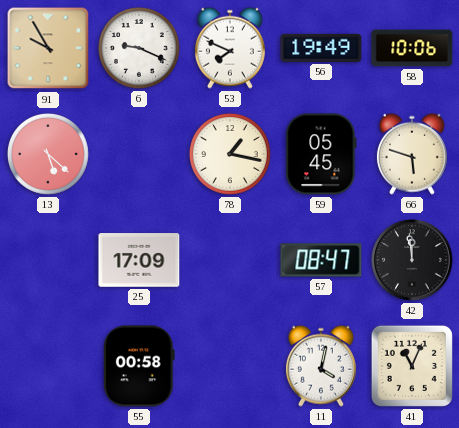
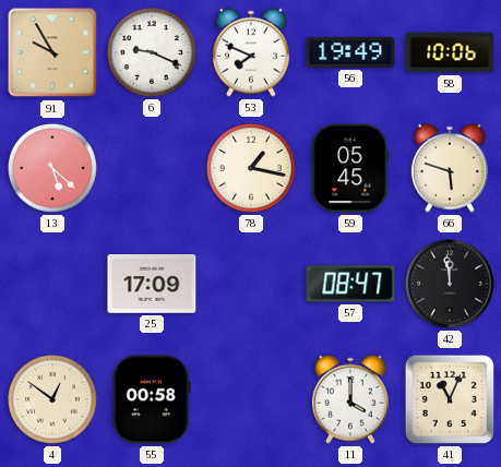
4: none -> 12:51
11: 4:02 -> 4:00
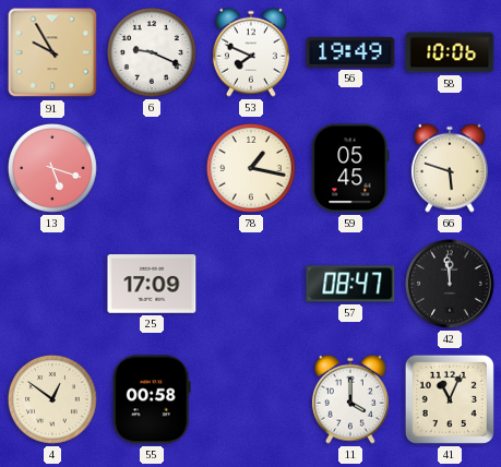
13: 5:22 -> 5:18
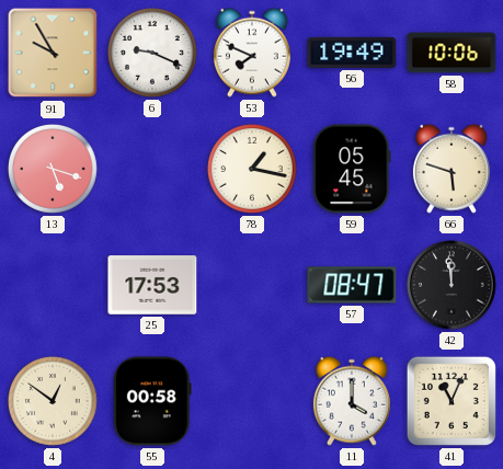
25: 17:09 -> 17:53
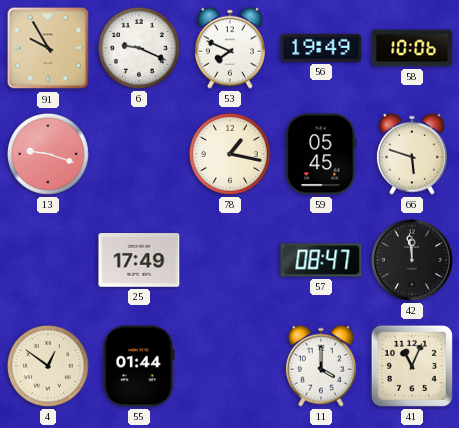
13: 5:18 -> 9:18
25: 17:53 -> 17:49
55: 00:58 -> 01:44
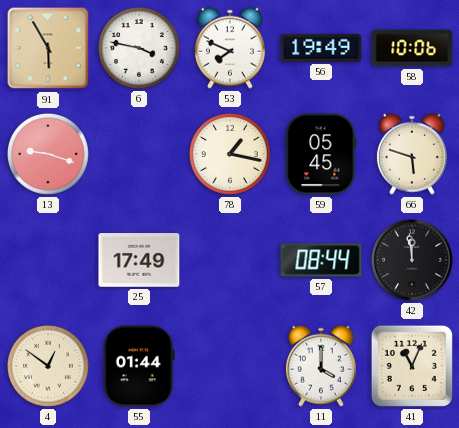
91: 9:55 -> 5:55
6: 9:19 -> 3:47
57: 08:47 -> 08:44
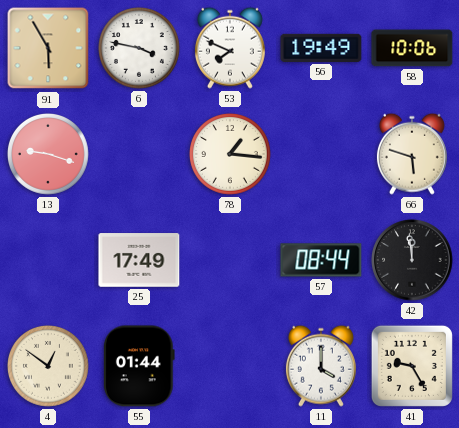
78: 1:17 -> 1:16
59: 05:45 -> none
41: 11:04 -> 9:25
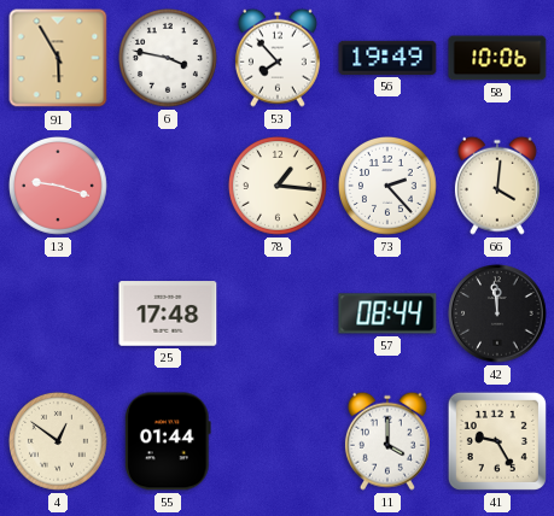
53: 7:49 -> 7:53
73: none -> 2:23
66: 5:48 -> 4:01
25: 17:49 -> 17:48
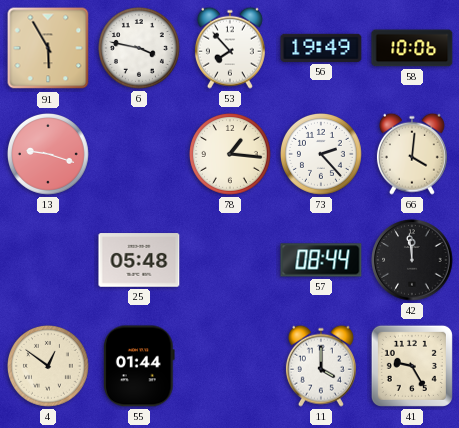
25: 17:48 -> 05:48
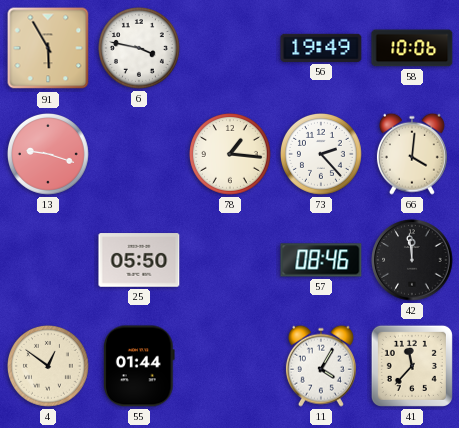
53: 7:53 -> none
25: 05:48 -> 05:50
57: 08:44 -> 08:46
11: 4:00 -> 4:05
41: 9:25 -> 11:37
